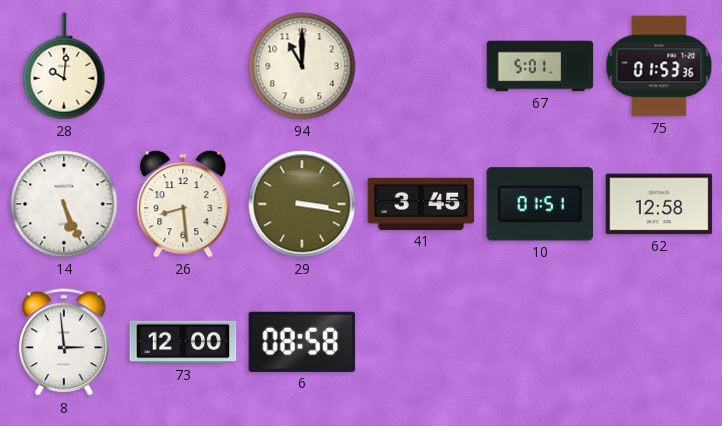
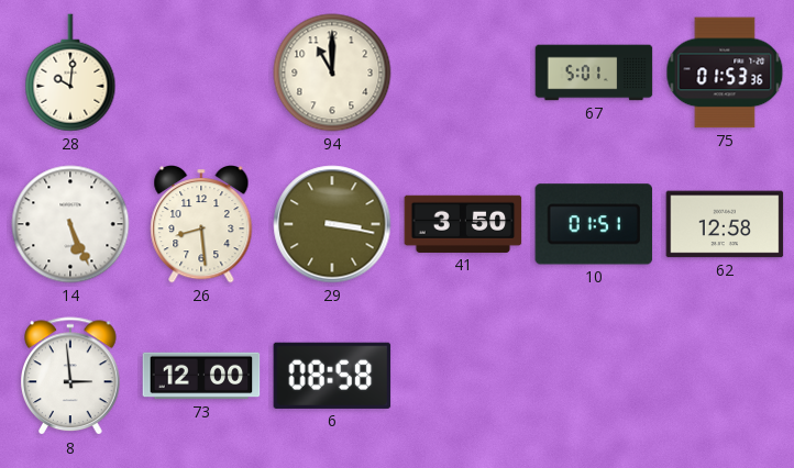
41: 3:45 -> 3:50
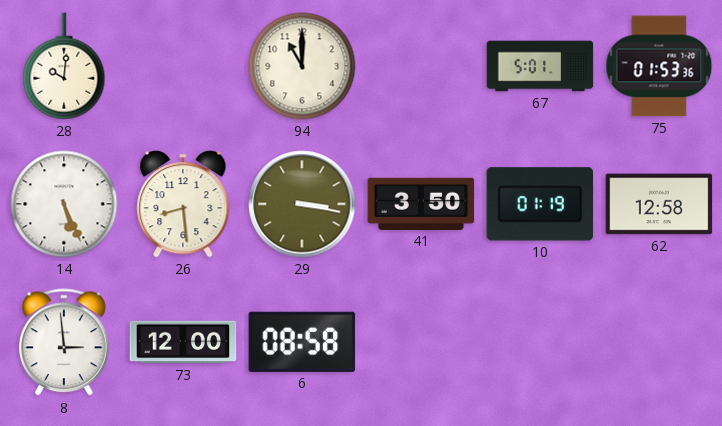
10: 01:51 -> 01:19
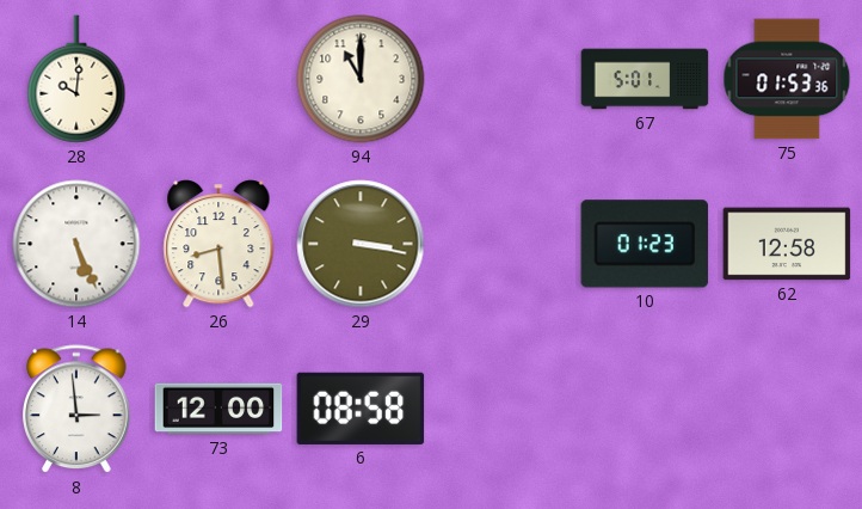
41: 3:50 -> none
10: 01:19 -> 01:23
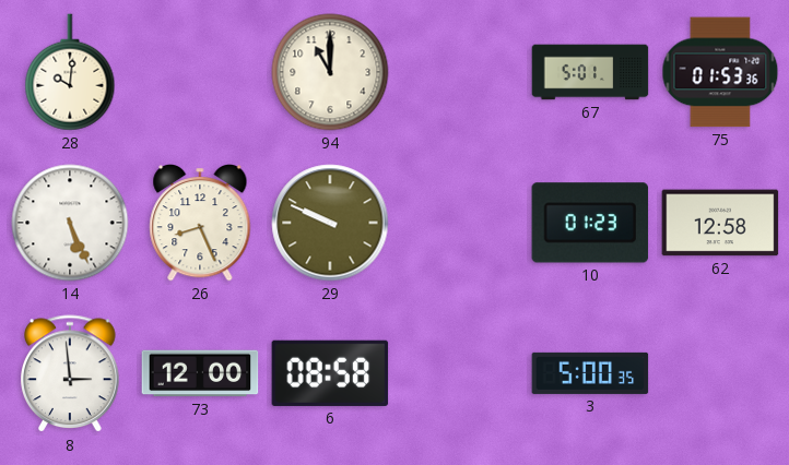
26: 8:29 -> 8:26
29: 3:17 -> 9:49
3: none -> 5:00
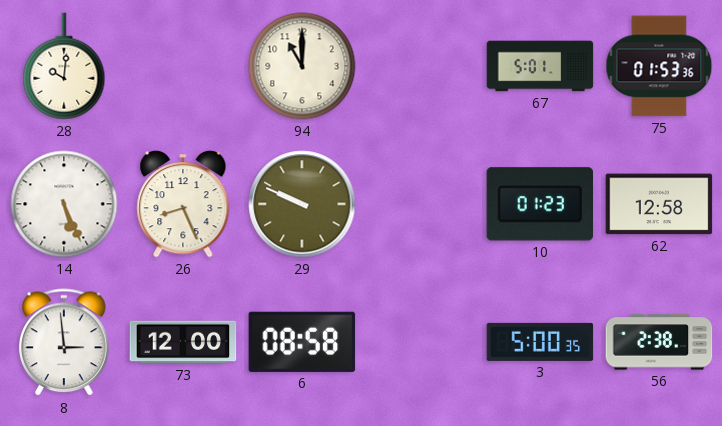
56: none -> 2:38
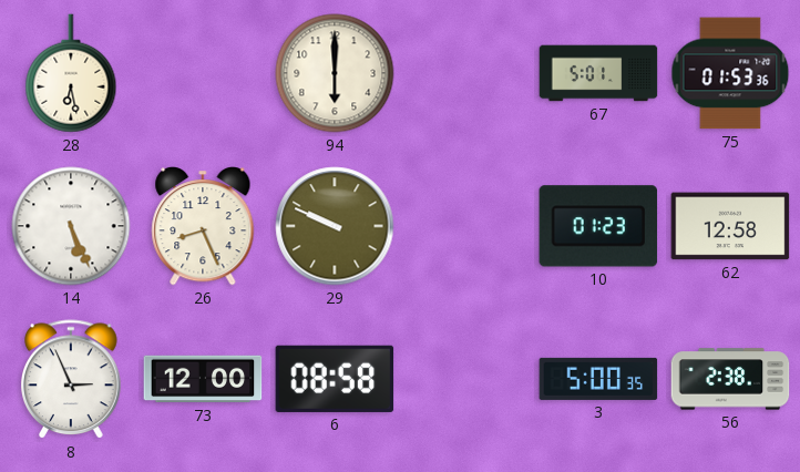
28: 10:01 -> 6:28
94: 11:00 -> 6:00
8: 2:59 -> 2:56
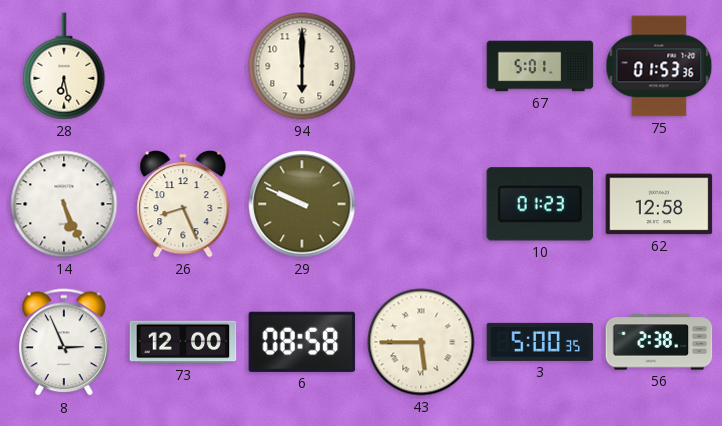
43: none -> 5:45
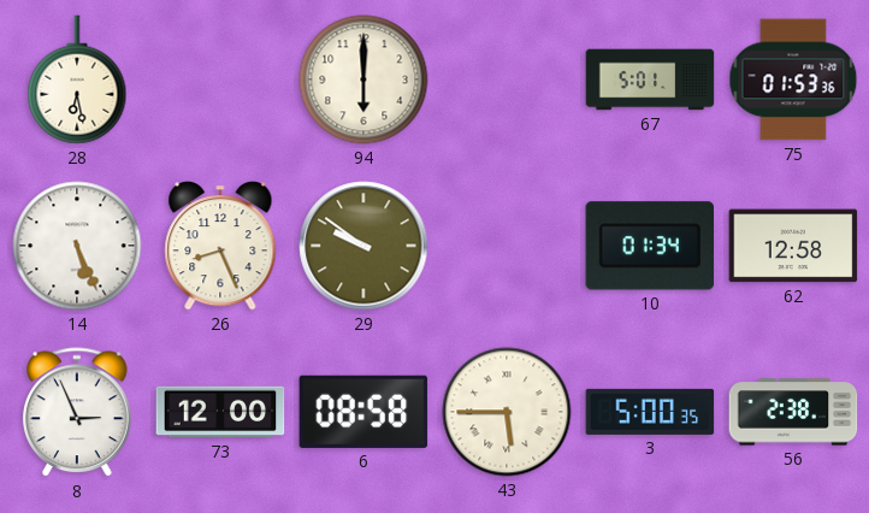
29: 9:49 -> 9:51
10: 01:23 -> 01:34
